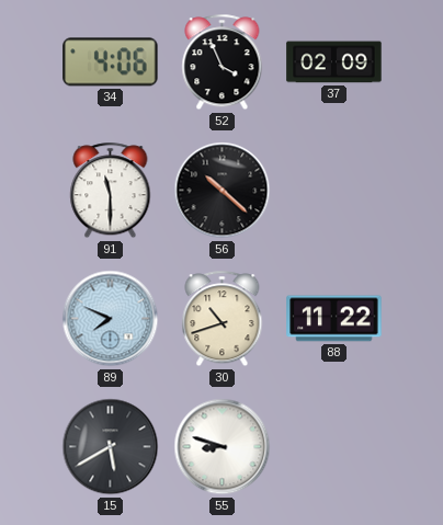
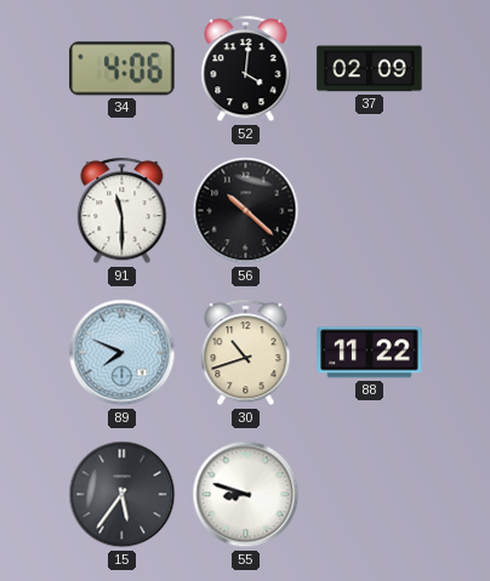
52: 3:56 -> 4:01
15: 5:40 -> 5:36
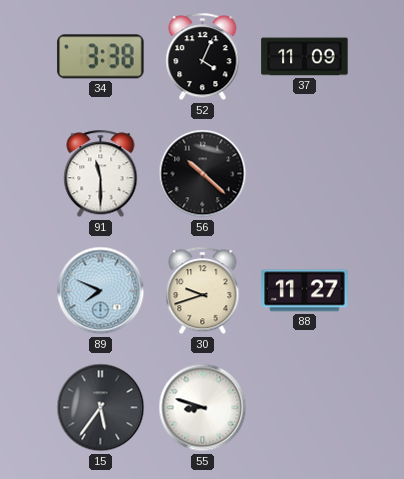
34: 4:06 -> 3:38
52: 4:01 -> 4:04
37: 02:09 -> 11:09
30: 10:42 -> 9:42
88: 11:22 -> 11:27
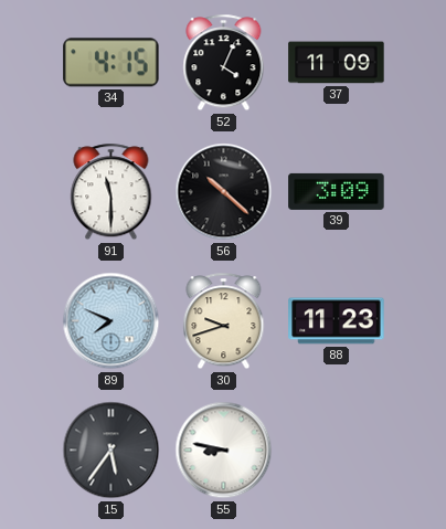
34: 3:38 -> 4:15
39: none -> 3:09
88: 11:27 -> 11:23
55: 8:48 -> 8:47
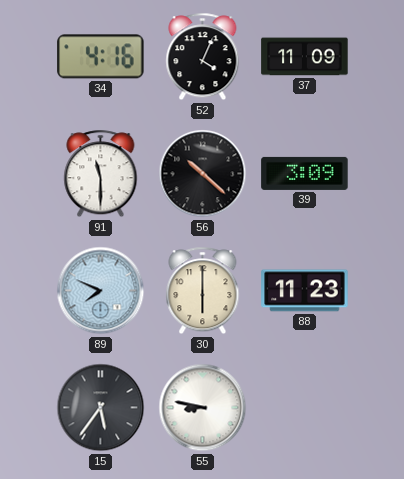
34: 4:15 -> 4:16
30: 9:42 -> 6:00
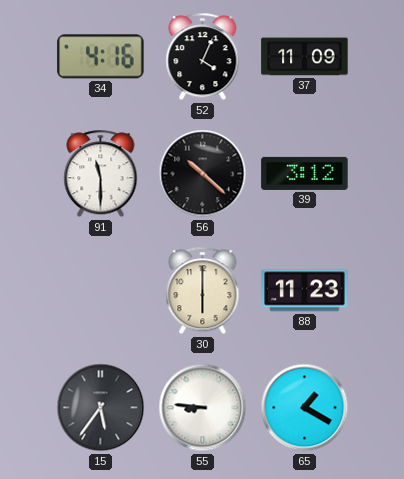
39: 3:09 -> 3:12
89: 7:49 -> none
55: 8:47 -> 8:46
65: none -> 1:20
